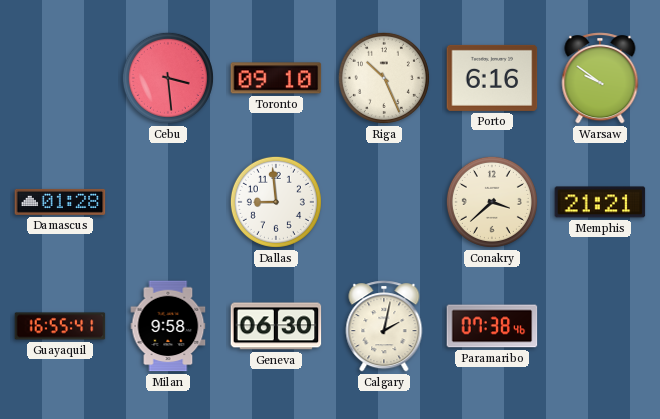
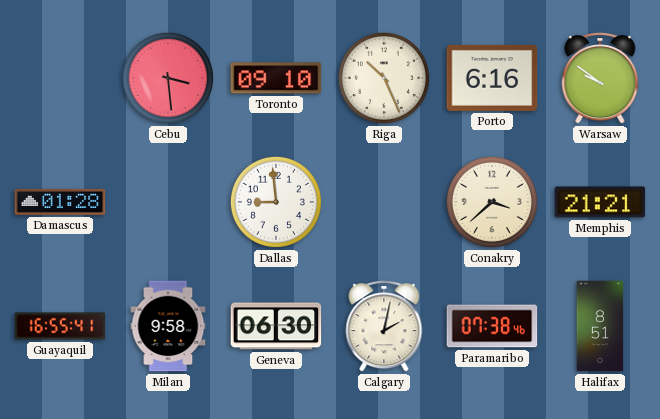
Halifax: none -> 8:51
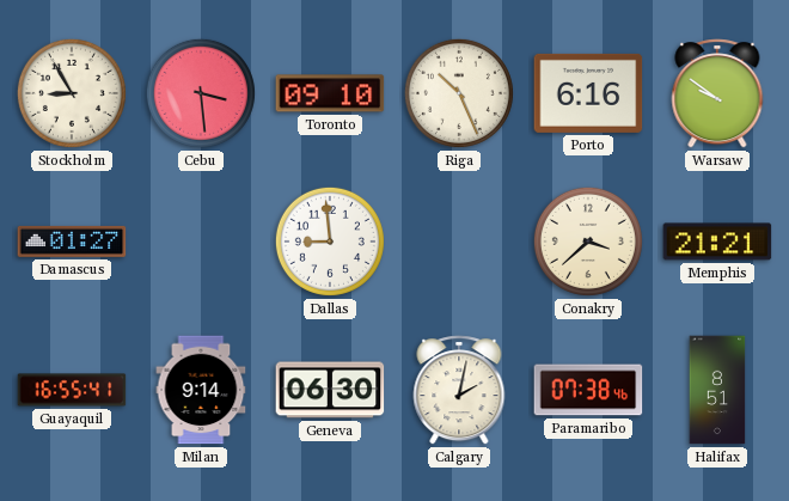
Stockholm: none -> 8:55
Damascus: 01:28 -> 01:27
Milan: 9:58 -> 9:14
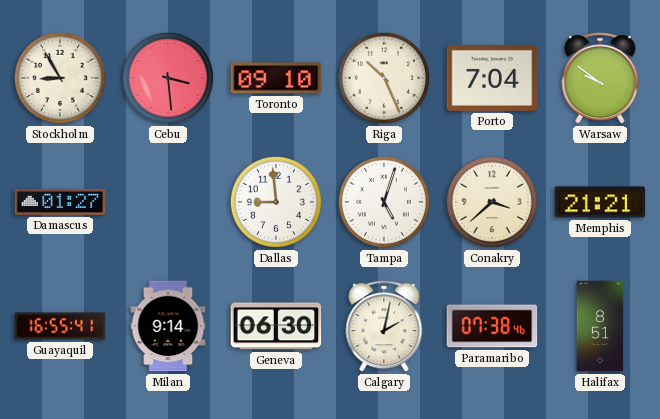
Porto: 6:16 -> 7:04
Tampa: none -> 5:03
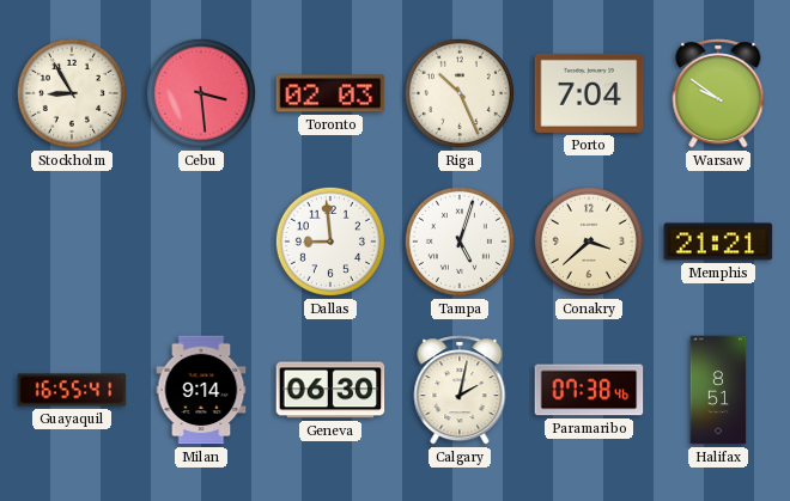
Toronto: 09:10 -> 02:03
Damascus: 01:27 -> none
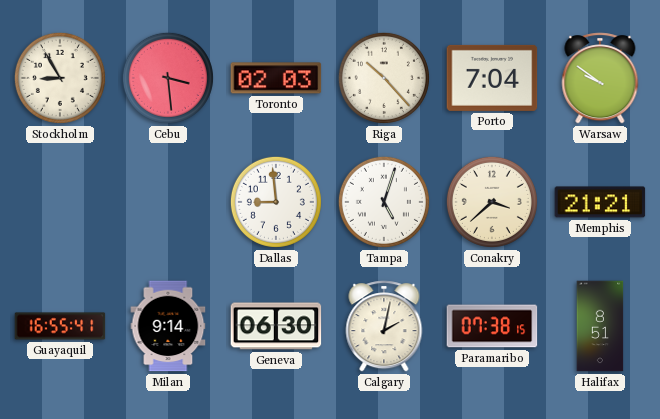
Riga: 10:26 -> 10:23
Paramaribo: 07:38:46 -> 07:38:15
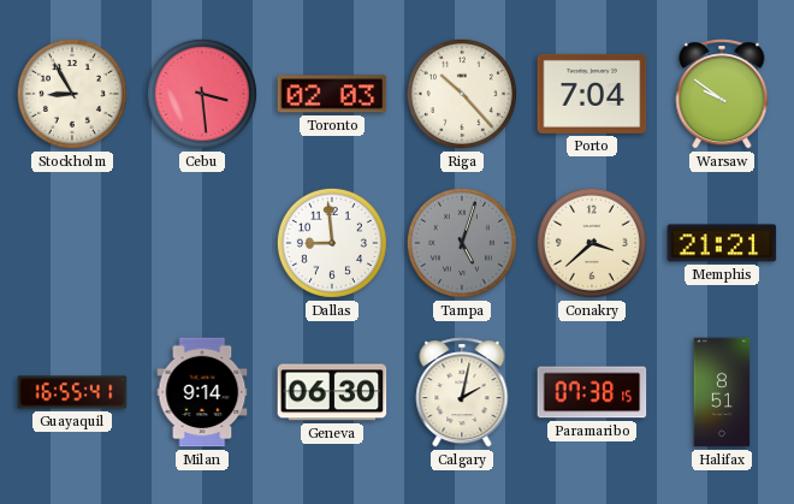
Tampa dial: white -> grey
